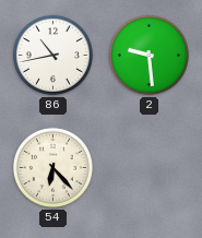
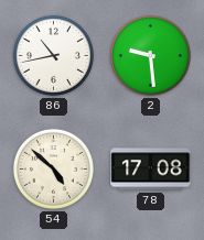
54: 6:23 -> 4:52
78: none -> 17:08
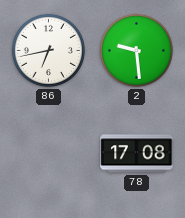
86: 10:43 -> 6:43
54: 4:52 -> none
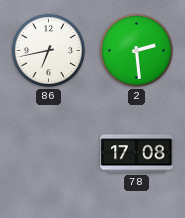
2: 9:29 -> 2:29
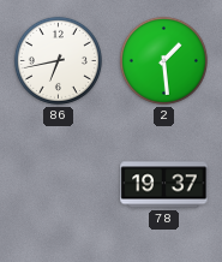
2: 2:29 -> 1:29
78: 17:08 -> 19:37
